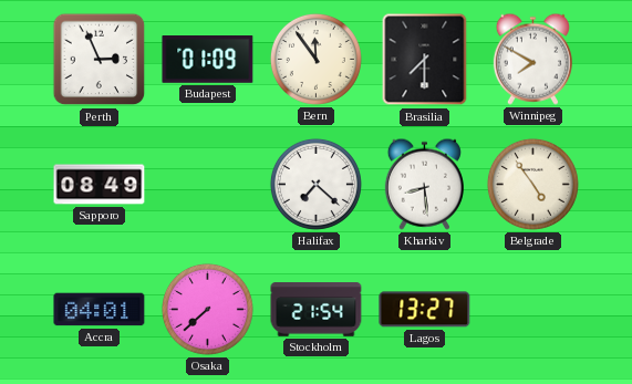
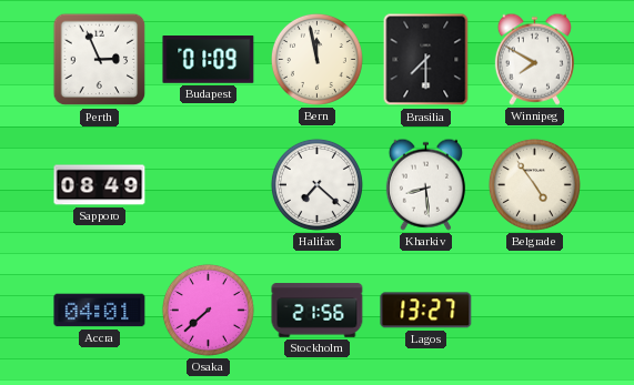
Bern: 11:54 -> 11:58
Stockholm: 21:54 -> 21:56
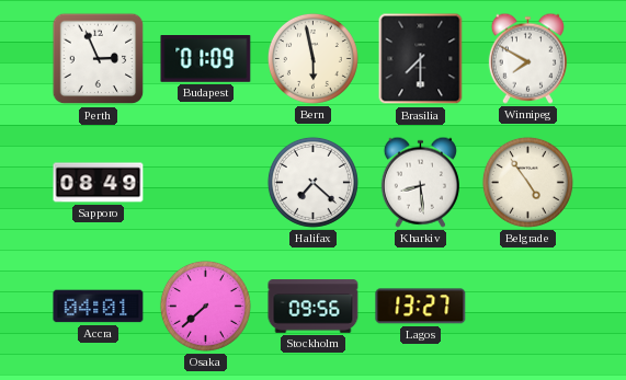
Bern: 11:58 -> 5:58
Stockholm: 21:56 -> 09:56
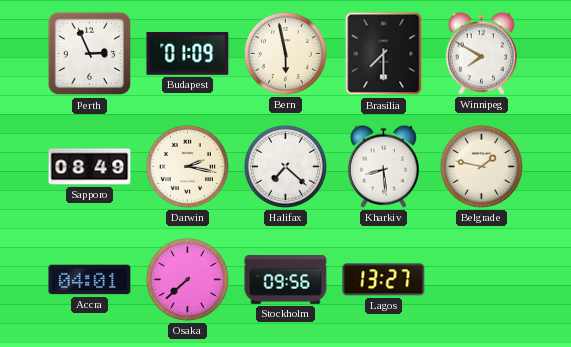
Darwin: none -> 2:17
Belgrade: 4:54 -> 1:47
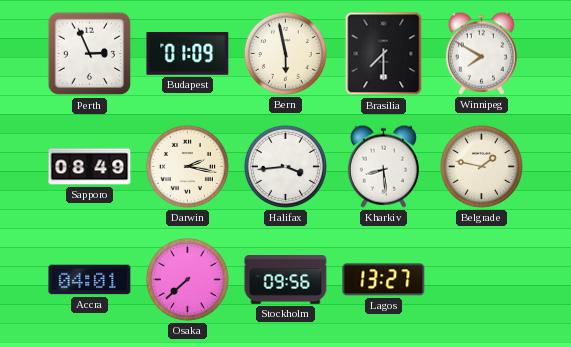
Halifax: 7:22 -> 3:44
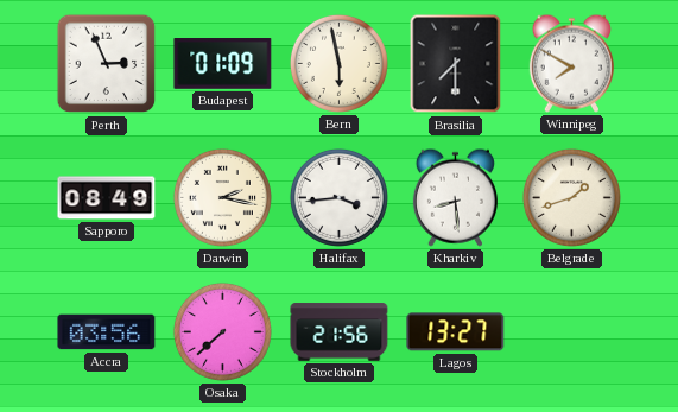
Belgrade: 1:47 -> 1:42
Accra: 04:01 -> 03:56
Stockholm: 09:56 -> 21:56
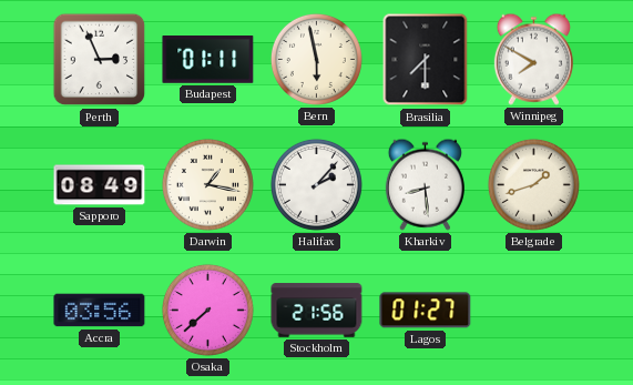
Budapest: 01:09 -> 01:11
Darwin: 2:17 -> 1:17
Halifax: 3:44 -> 2:07
Lagos: 13:27 -> 01:27
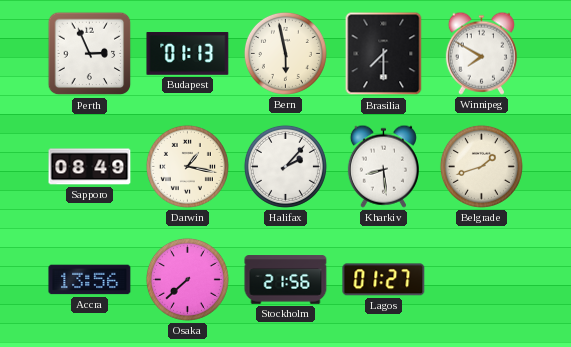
Budapest: 01:11 -> 01:13
Accra: 03:56 -> 13:56
